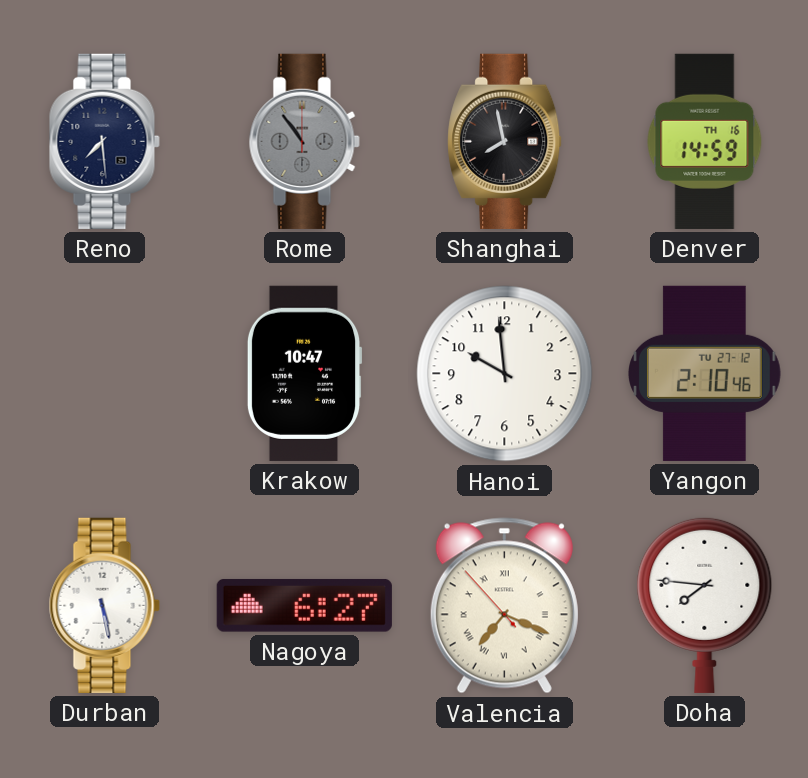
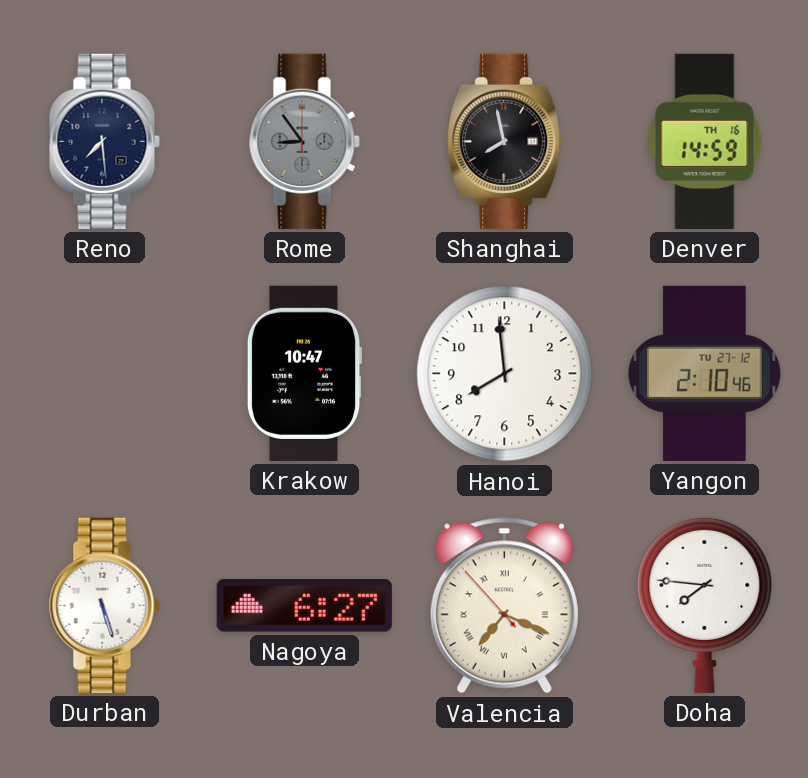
Rome: 10:54 -> 8:54
Hanoi: 9:59 -> 7:59
Durban: 5:28 -> 5:27
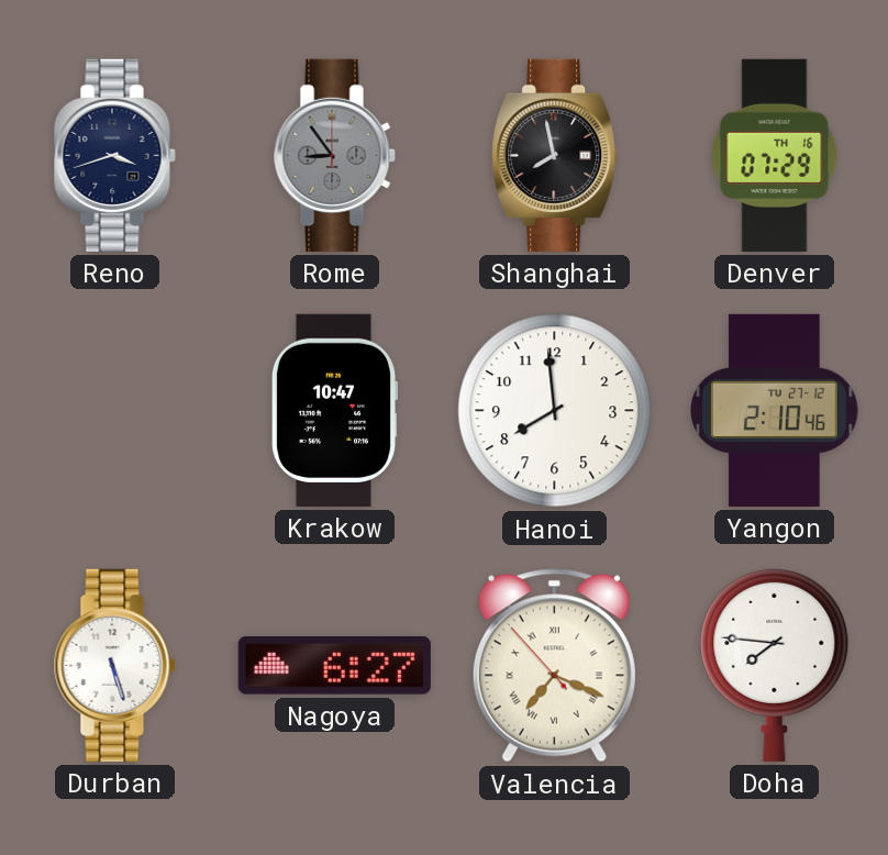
Reno: 7:29 -> 3:42
Denver: 14:59 -> 07:29
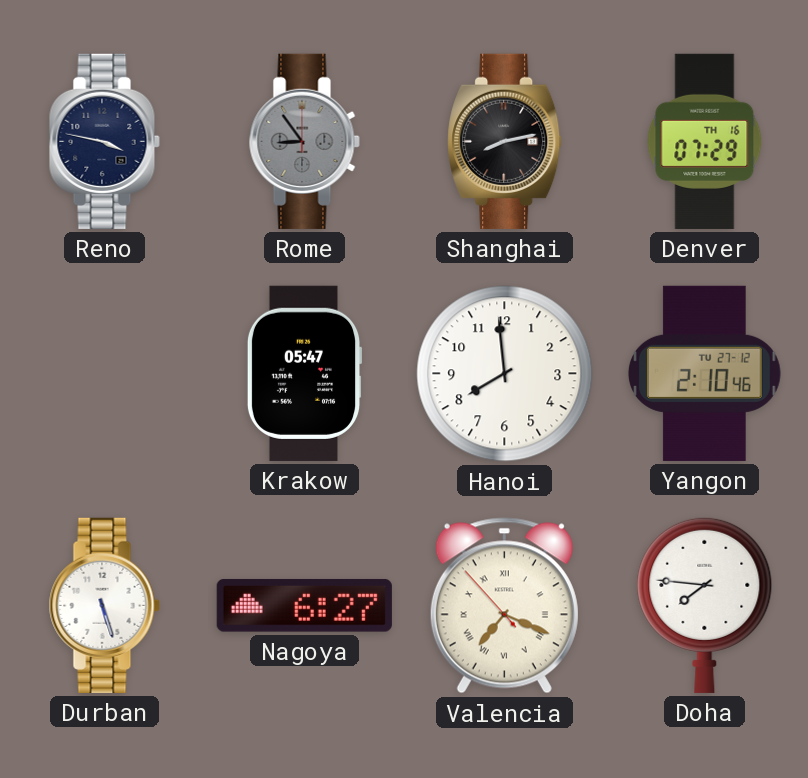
Reno: 3:42 -> 3:47
Shanghai: 7:58 -> 8:13
Krakow: 10:47 -> 05:47
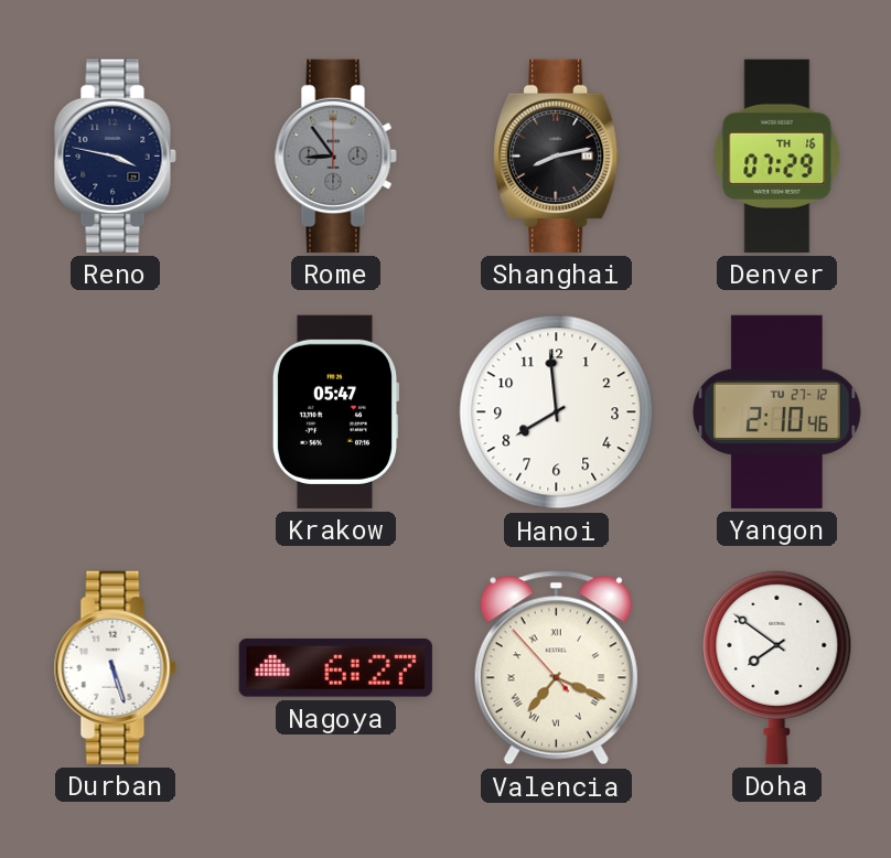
Doha: 7:46 -> 7:51
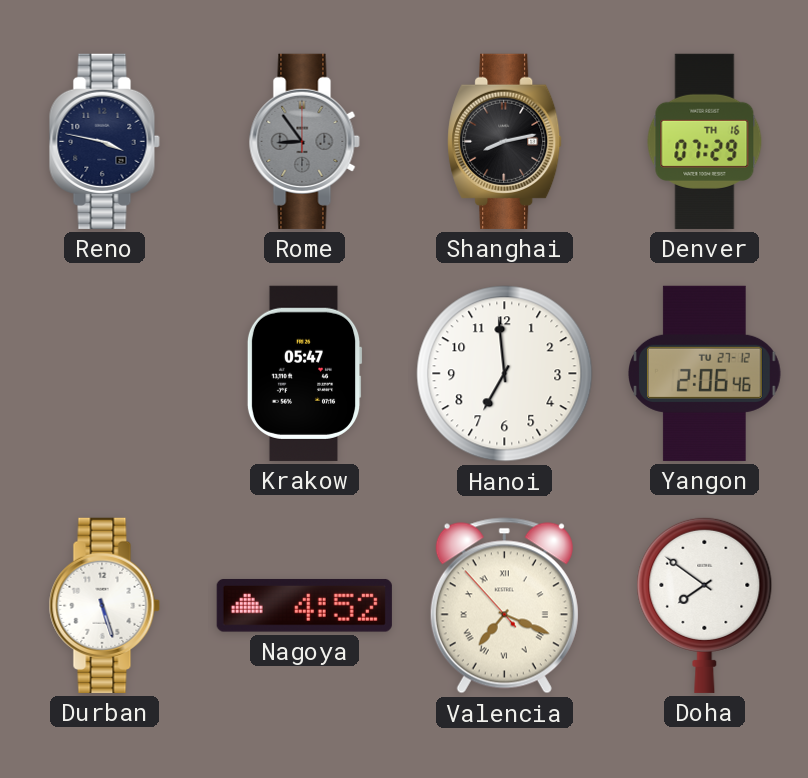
Hanoi: 7:59 -> 6:59
Yangon: 2:10 -> 2:06
Nagoya: 6:27 -> 4:52
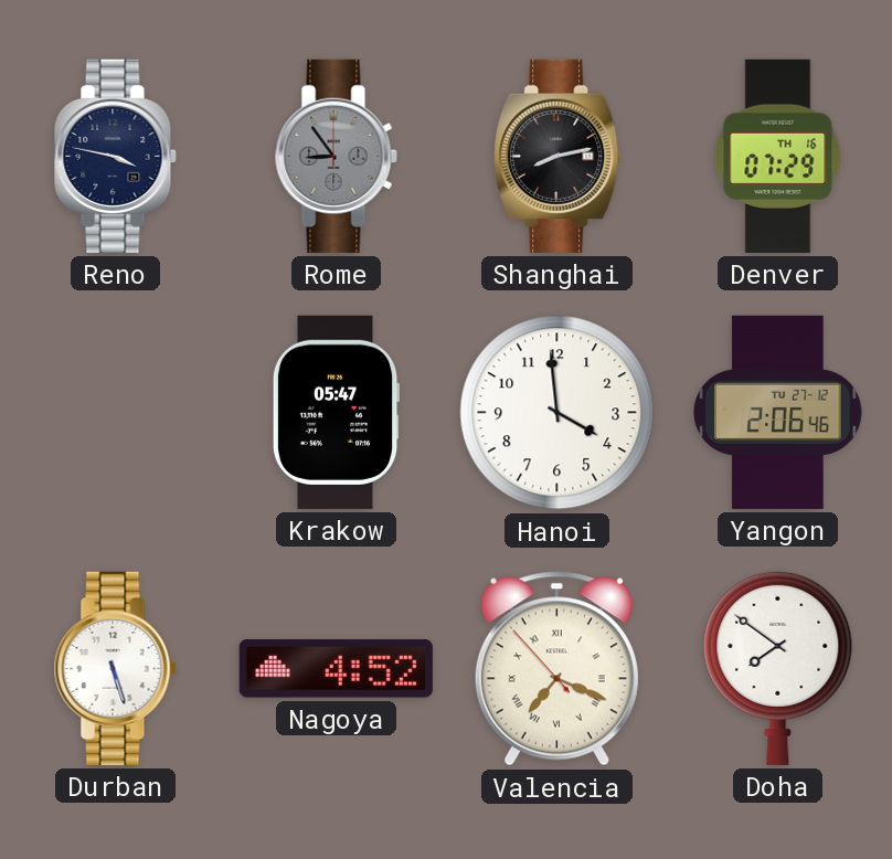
Hanoi: 6:59 -> 3:59
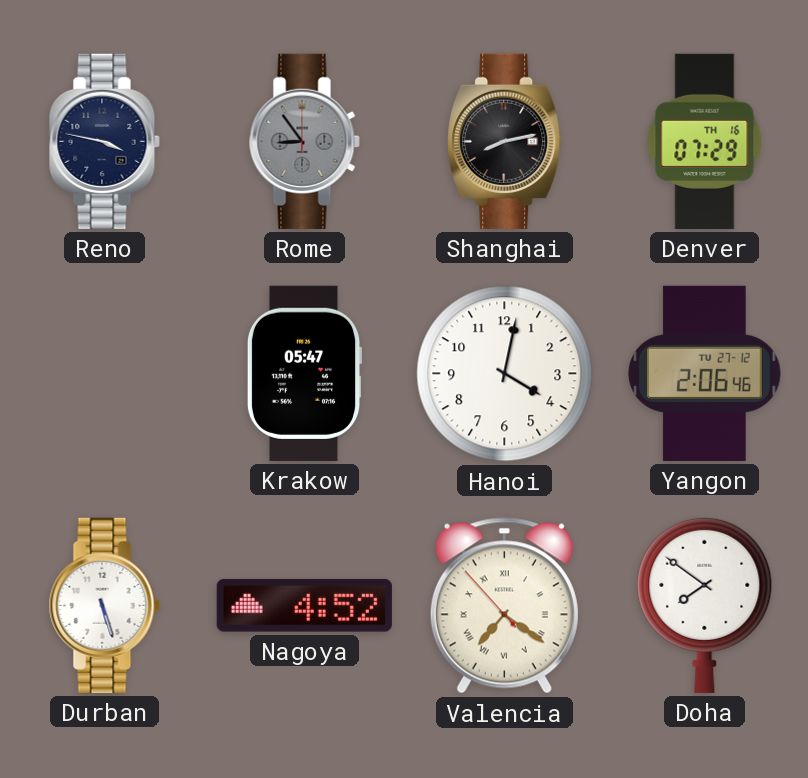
Hanoi: 3:59 -> 4:02
Valencia: 7:18 -> 7:20
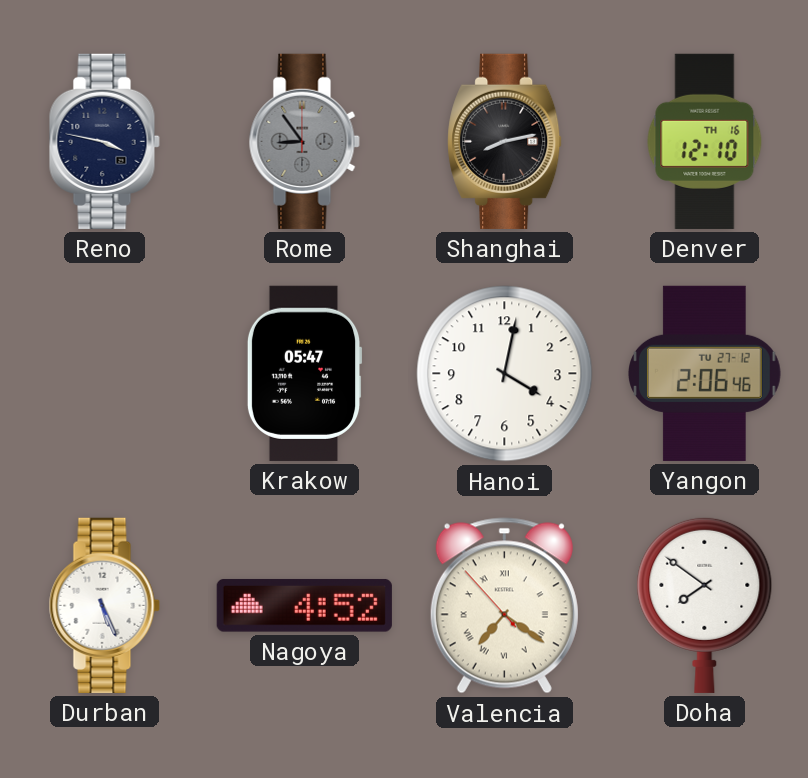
Denver: 07:29 -> 12:10
Durban: 5:27 -> 5:26
